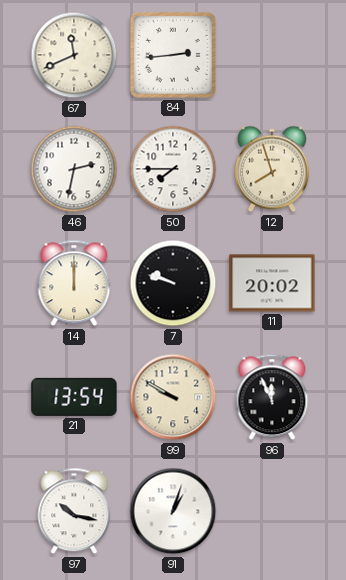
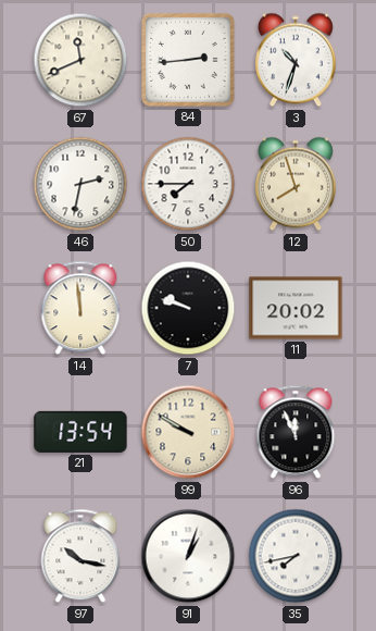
3: none -> 10:33
14: 12:00 -> 11:59
35: none -> 7:43
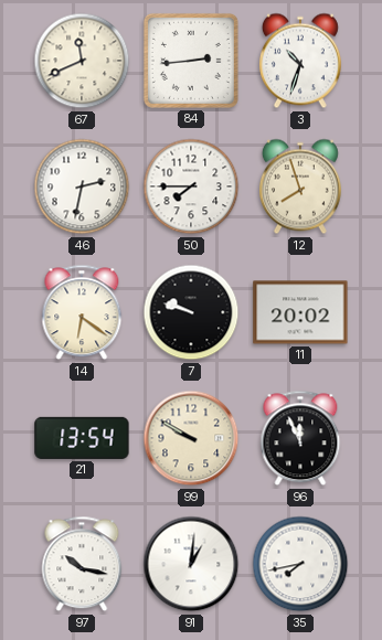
14: 11:59 -> 6:21
91: 1:03 -> 1:01
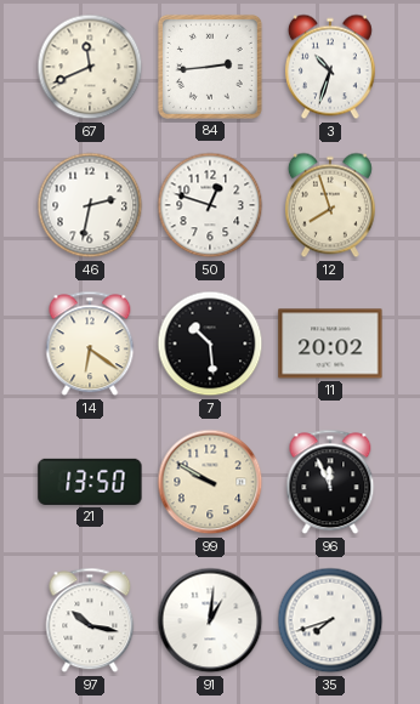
50: 7:45 -> 12:48
7: 9:48 -> 10:29
21: 13:54 -> 13:50
35: 7:43 -> 7:42
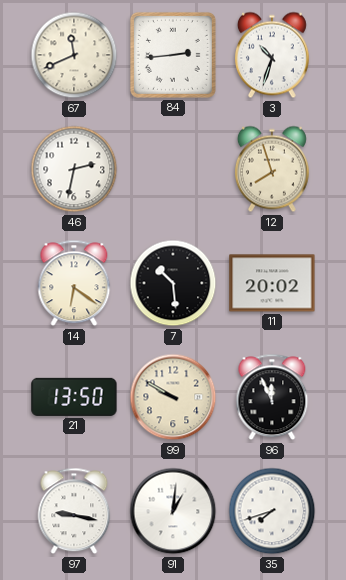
50: 12:48 -> none
97: 10:17 -> 9:17
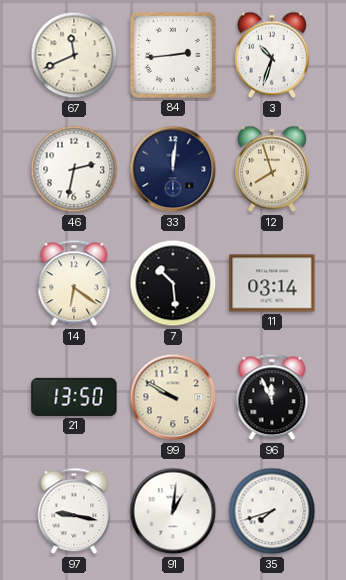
33: none -> 12:01
11: 20:02 -> 03:14
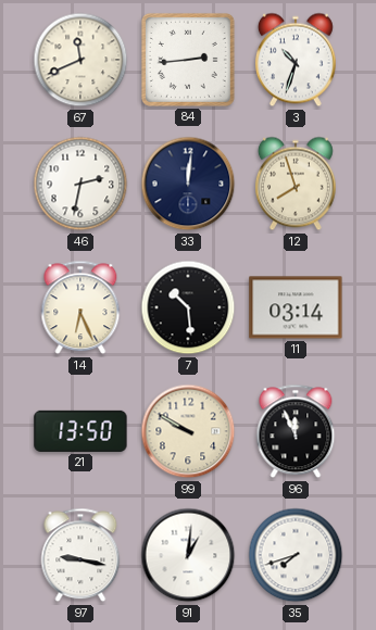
14: 6:21 -> 6:26
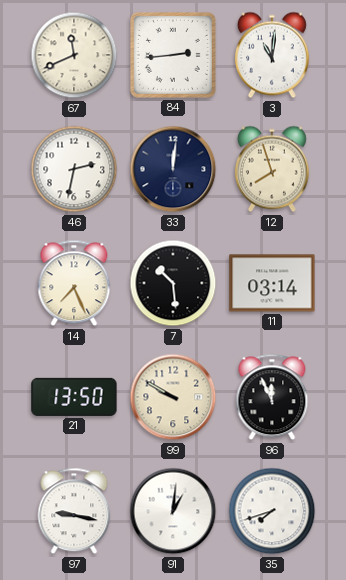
3: 10:33 -> 11:01
14: 6:26 -> 7:26
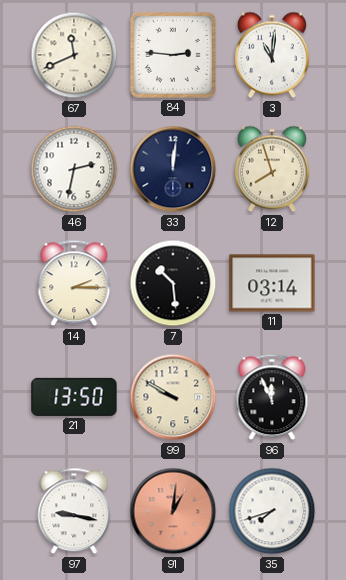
84: 2:44 -> 2:46
14: 7:26 -> 2:15
91 dial: white -> salmon
